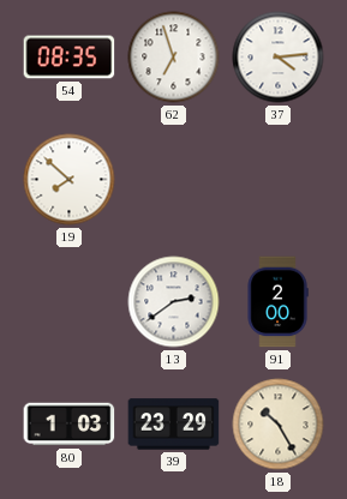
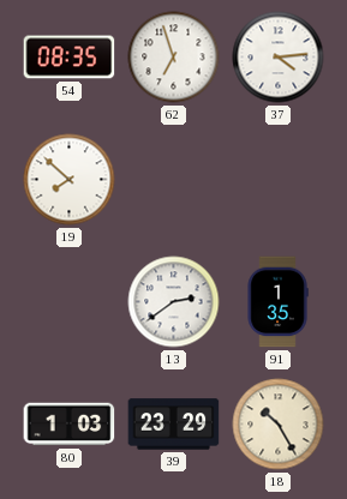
91: 2:00 -> 1:35
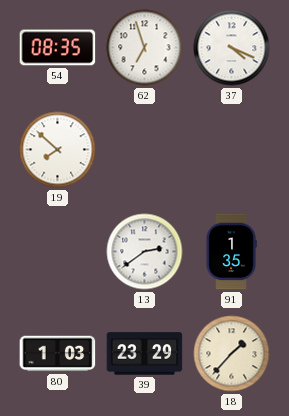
37: 4:14 -> 4:19
18: 10:25 -> 1:37
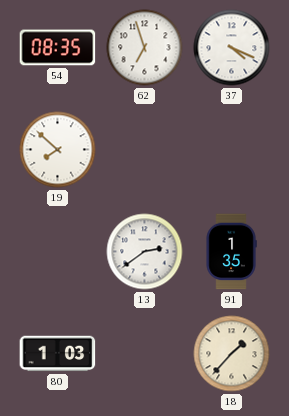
39: 23:29 -> none
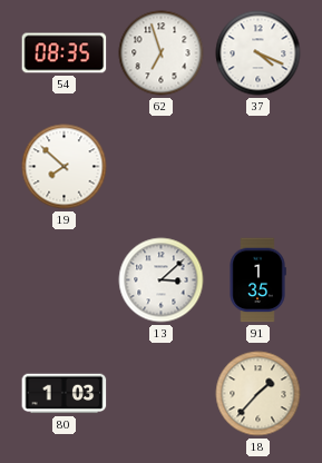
13: 2:39 -> 3:08
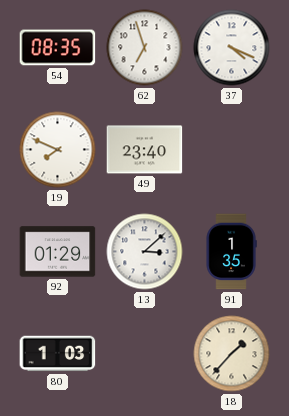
19: 7:52 -> 7:49
49: none -> 23:40
92: none -> 01:29
